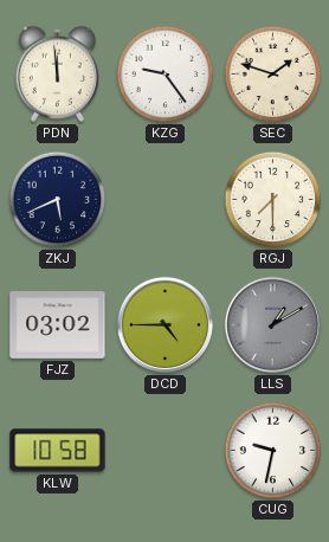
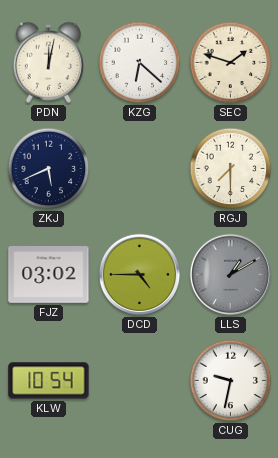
PDN: 11:59 -> 12:02
KZG: 9:24 -> 6:22
KLW: 10:58 -> 10:54
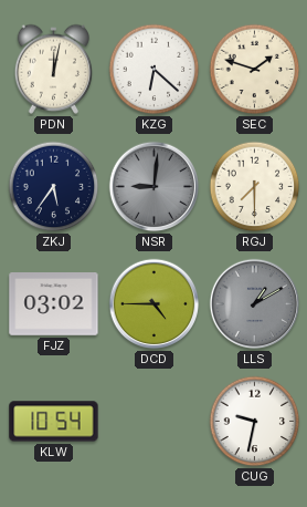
ZKJ: 5:41 -> 5:36
NSR: none -> 9:01
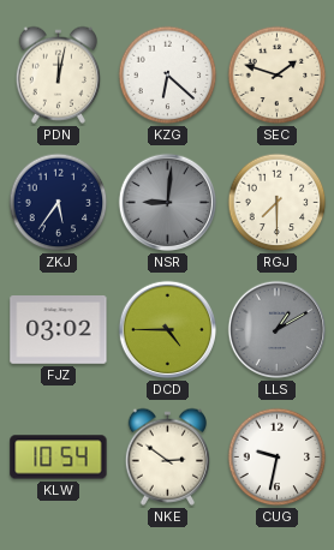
NKE: none -> 2:51
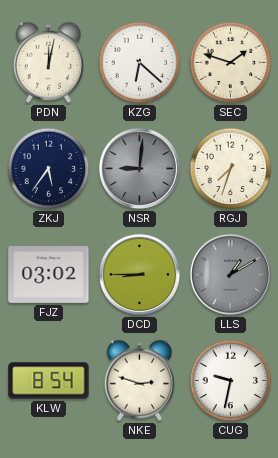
RGJ: 7:30 -> 7:33
DCD: 4:45 -> 8:45
KLW: 10:54 -> 8:54
NKE: 2:51 -> 2:48
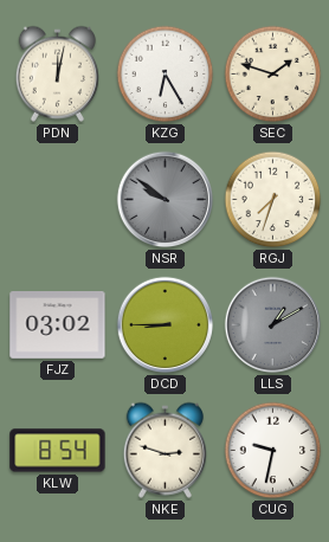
KZG: 6:22 -> 6:25
ZKJ: 5:36 -> none
NSR: 9:01 -> 9:51
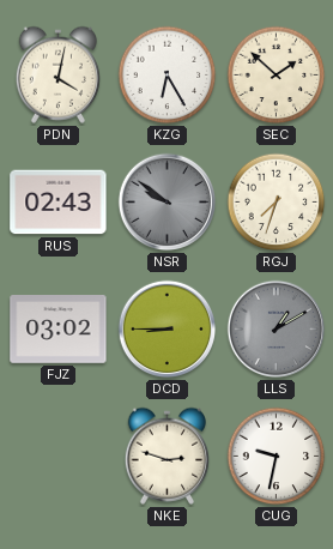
PDN: 12:02 -> 4:02
SEC: 1:48 -> 1:52
RUS: none -> 02:43
KLW: 8:54 -> none
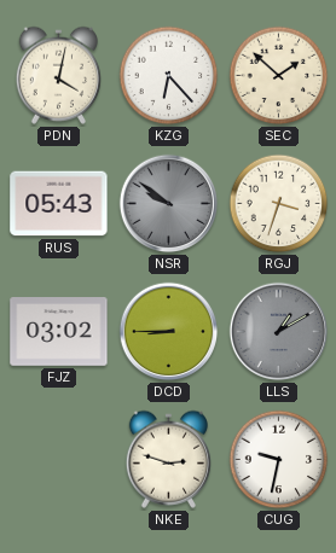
KZG: 6:25 -> 6:23
RUS: 02:43 -> 05:43
RGJ: 7:33 -> 3:33
